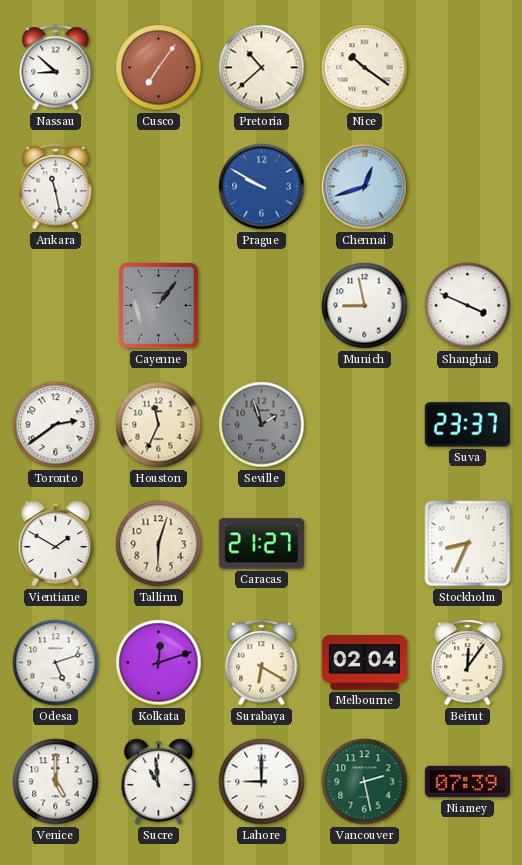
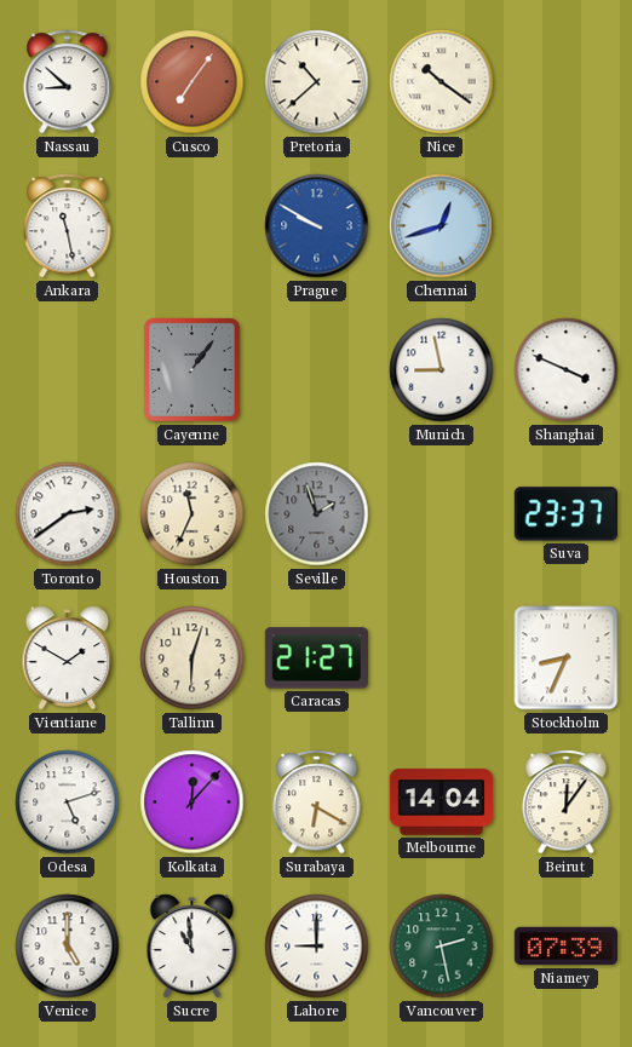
Kolkata: 12:12 -> 12:07
Melbourne: 02:04 -> 14:04
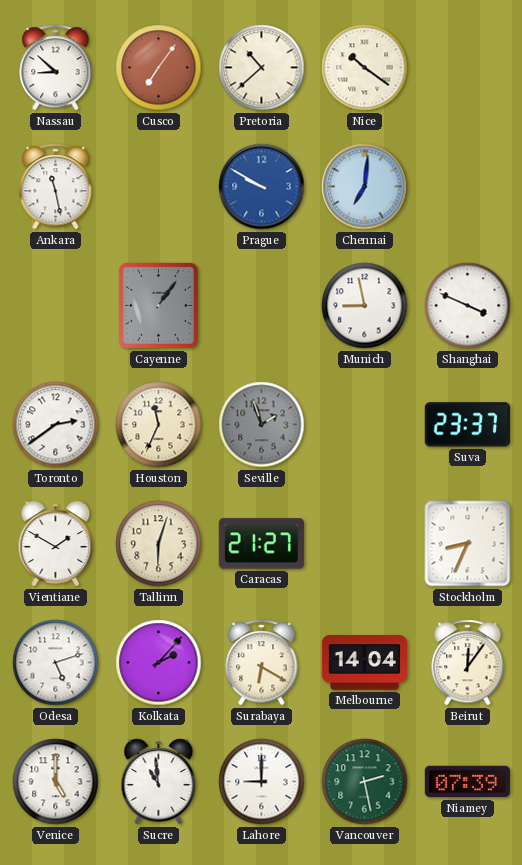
Chennai: 12:42 -> 7:01
Kolkata: 12:07 -> 2:07
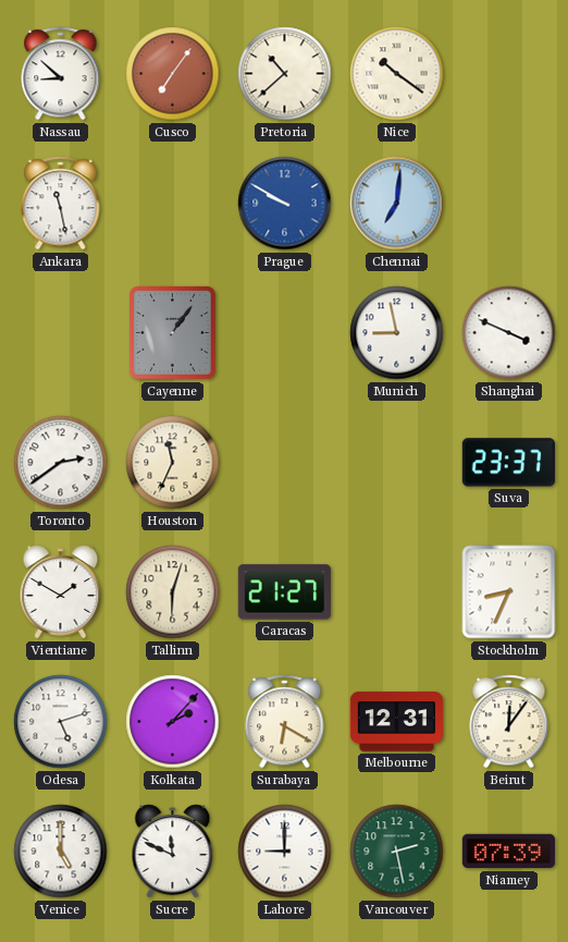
Seville: 1:57 -> none
Melbourne: 14:04 -> 12:31
Sucre: 10:59 -> 11:49
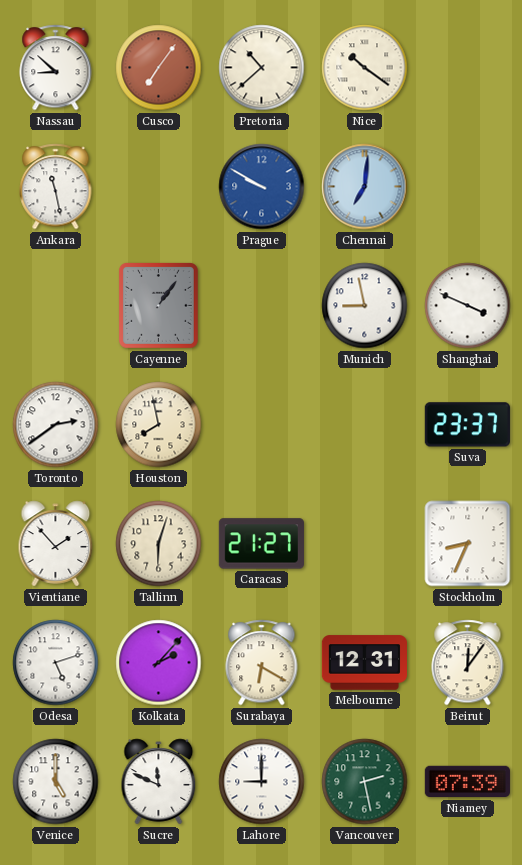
Houston: 11:34 -> 7:58
Vientiane: 1:50 -> 1:53
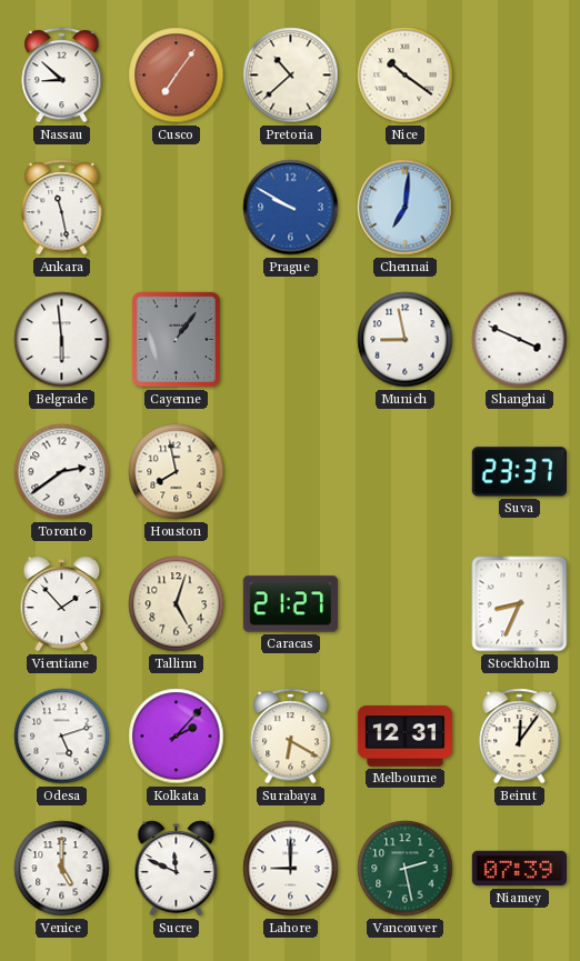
Belgrade: none -> 5:59
Tallinn: 6:03 -> 5:03
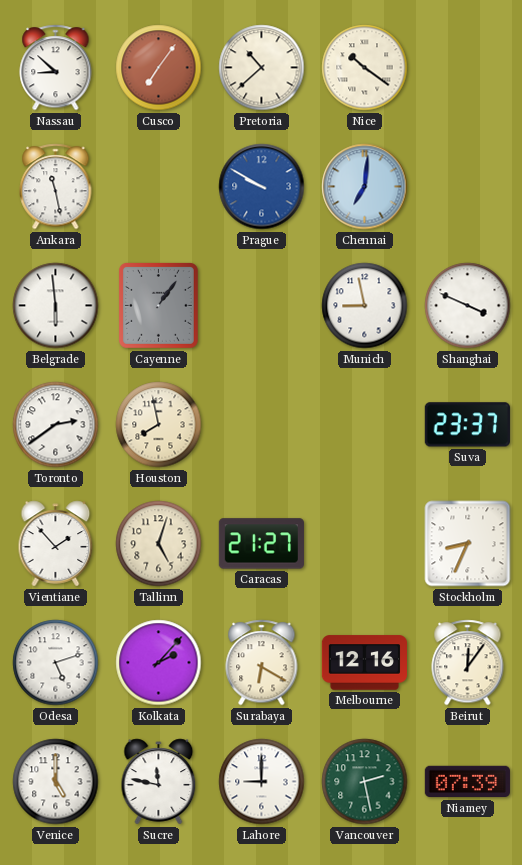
Melbourne: 12:31 -> 12:16
Sucre: 11:49 -> 11:47
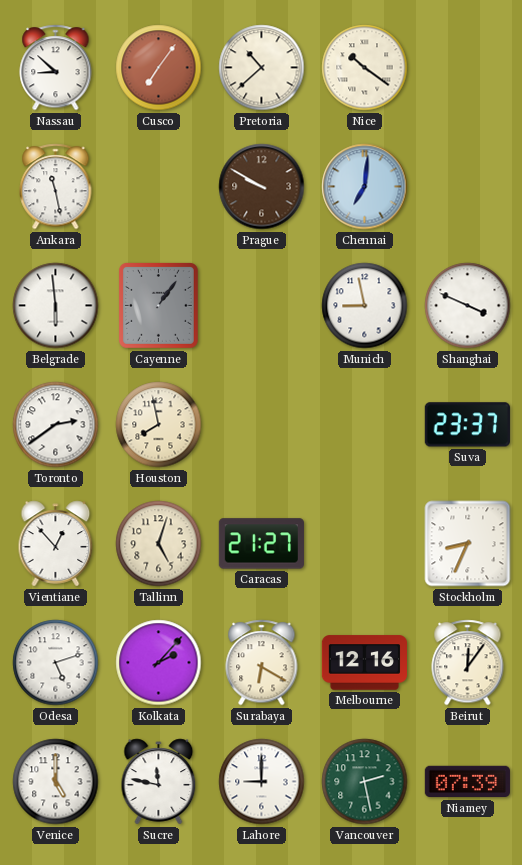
Prague dial: blue -> brown
Vientiane: 1:53 -> 12:53
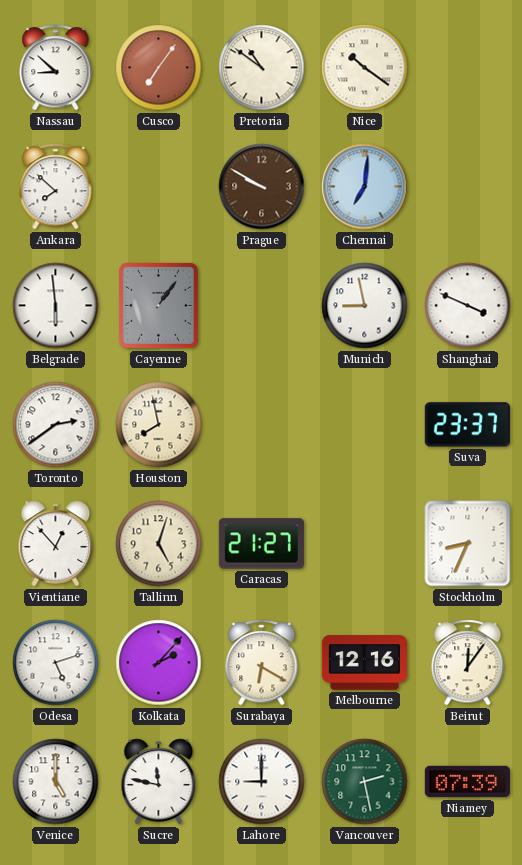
Pretoria: 10:38 -> 10:51
Ankara: 11:28 -> 7:52
